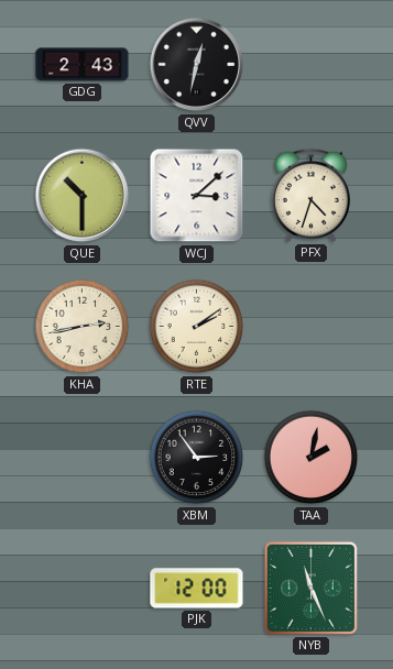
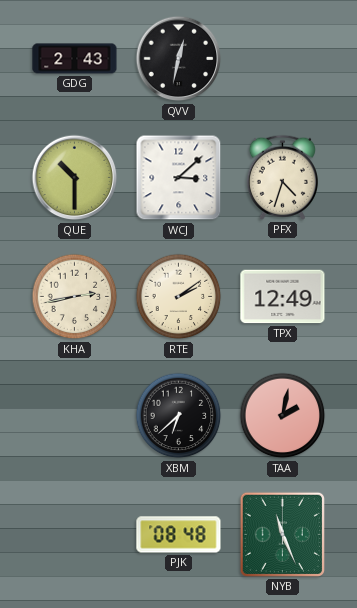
TPX: none -> 12:49
XBM: 2:54 -> 6:38
PJK: 12:00 -> 08:48
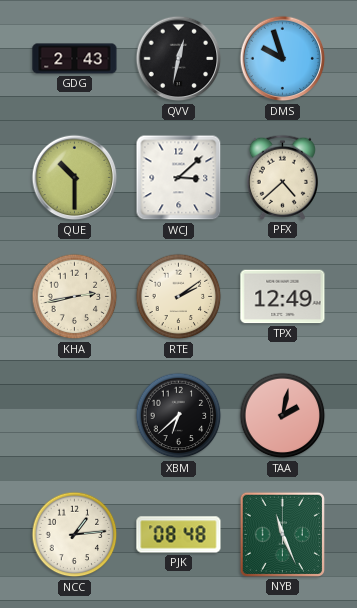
DMS: none -> 9:57
PFX: 4:33 -> 4:38
NCC: none -> 1:14
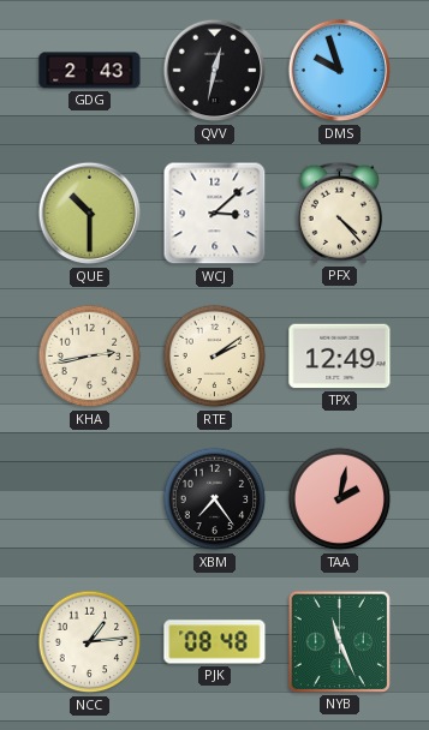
PFX: 4:38 -> 4:23
XBM: 6:38 -> 7:24
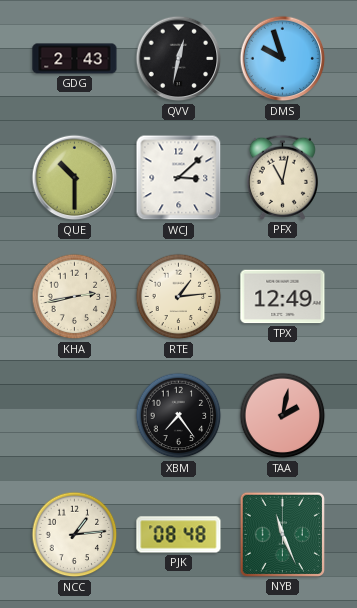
PFX: 4:23 -> 11:02
RTE: 2:09 -> 1:14
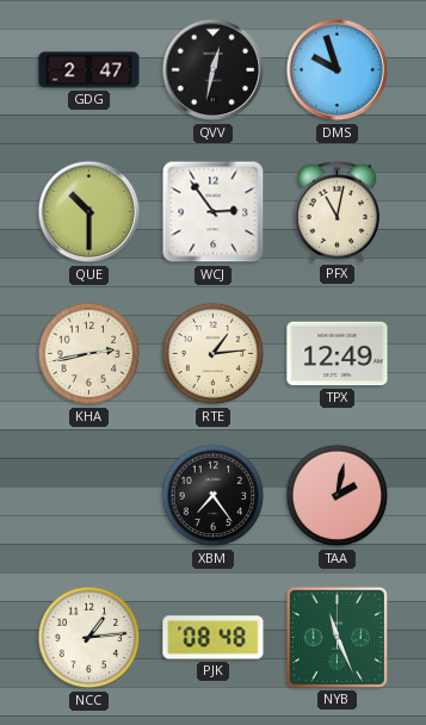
GDG: 2:43 -> 2:47
WCJ: 3:08 -> 2:54
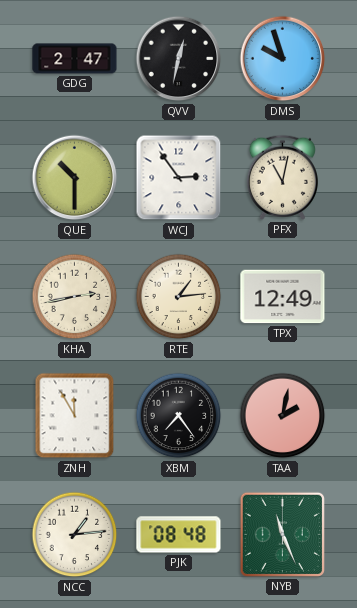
ZNH: none -> 11:55
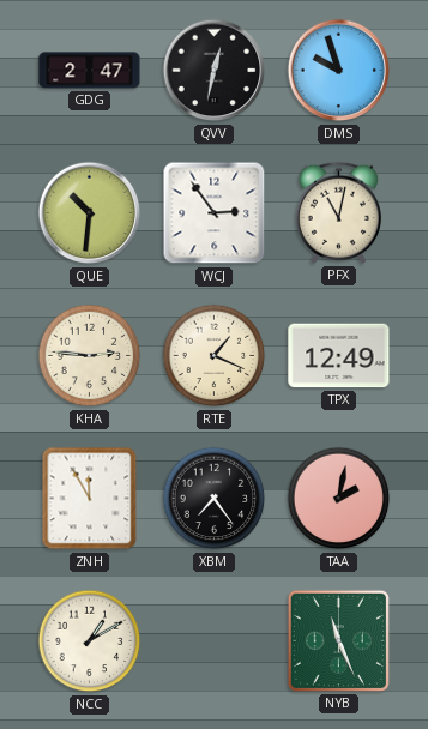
QUE: 10:30 -> 10:31
KHA: 2:43 -> 2:46
RTE: 1:14 -> 1:19
NCC: 1:14 -> 1:10
PJK: 08:48 -> none
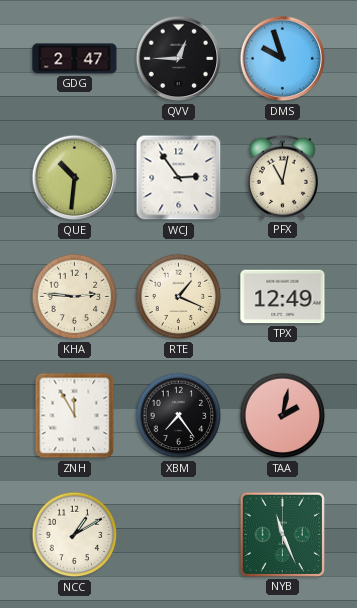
QVV: 12:32 -> 12:45
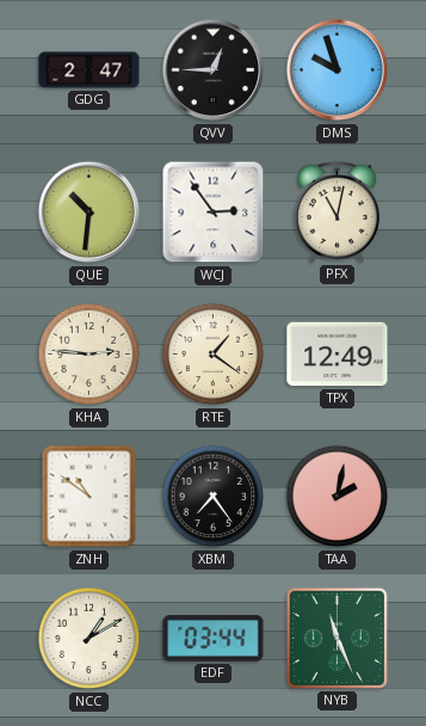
RTE: 1:19 -> 1:21
ZNH: 11:55 -> 10:51
EDF: none -> 03:44
